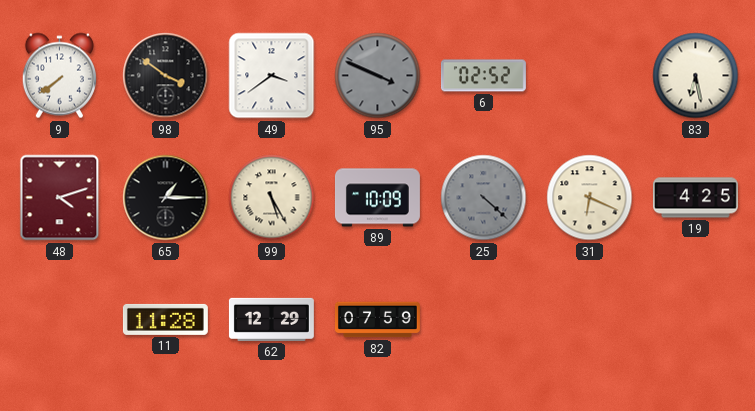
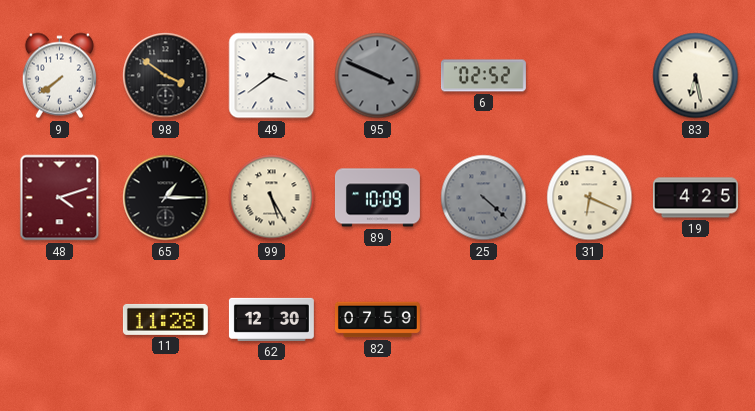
62: 12:29 -> 12:30
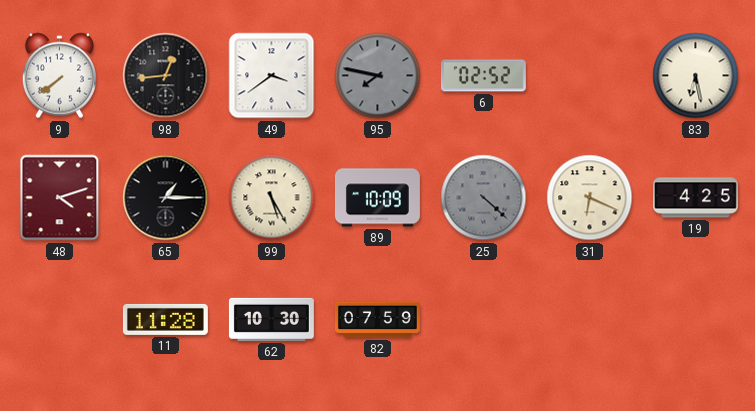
98: 3:51 -> 12:44
95: 3:49 -> 7:47
62: 12:30 -> 10:30
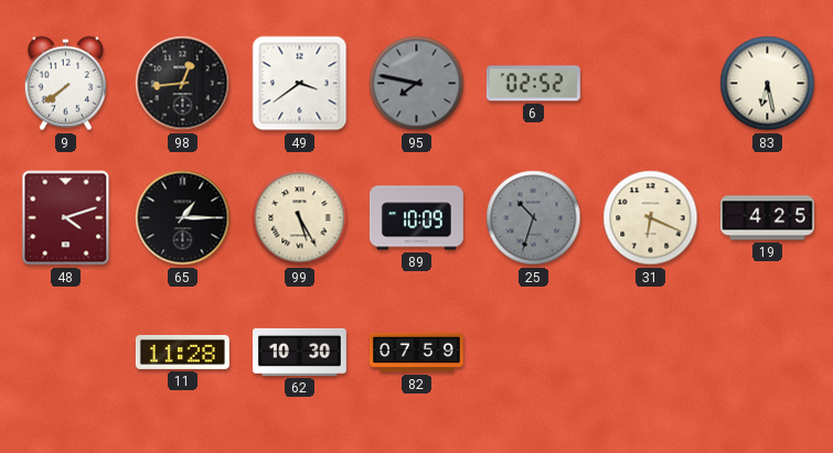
25: 4:22 -> 10:33
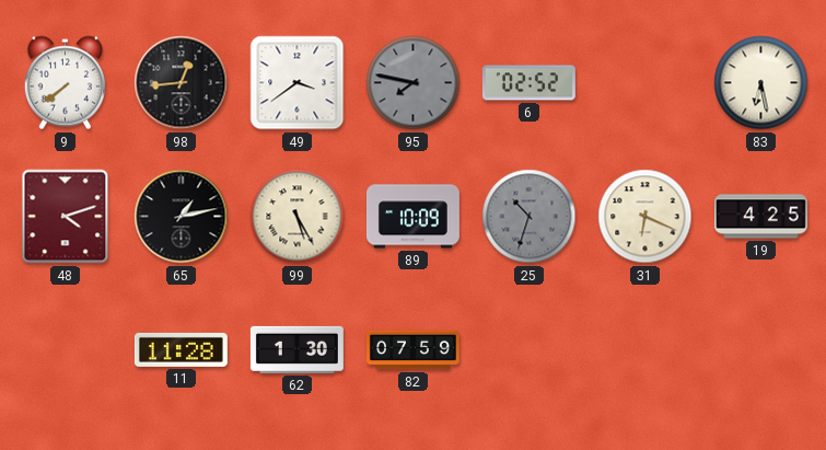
65: 1:15 -> 1:13
62: 10:30 -> 1:30
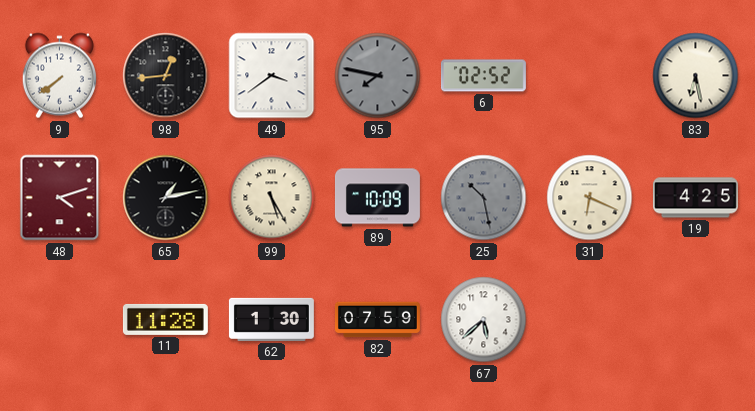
25: 10:33 -> 10:28
67: none -> 5:38
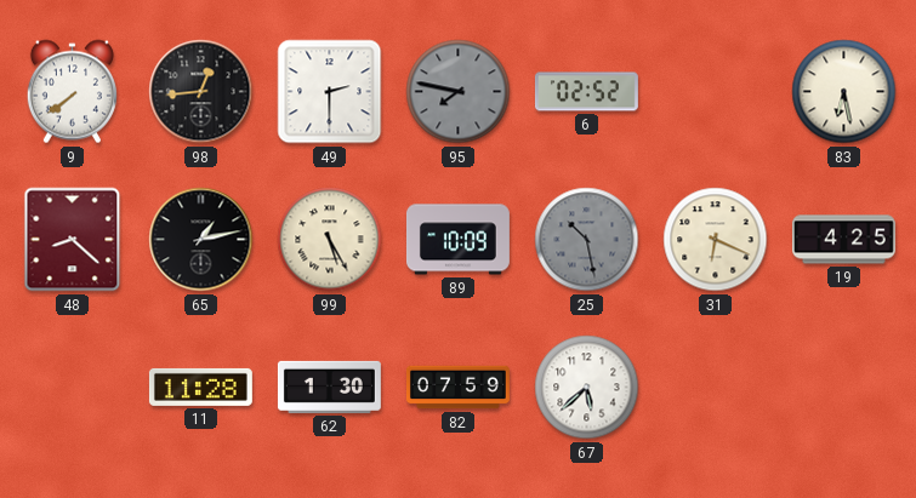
49: 3:39 -> 2:30
48: 4:12 -> 8:22
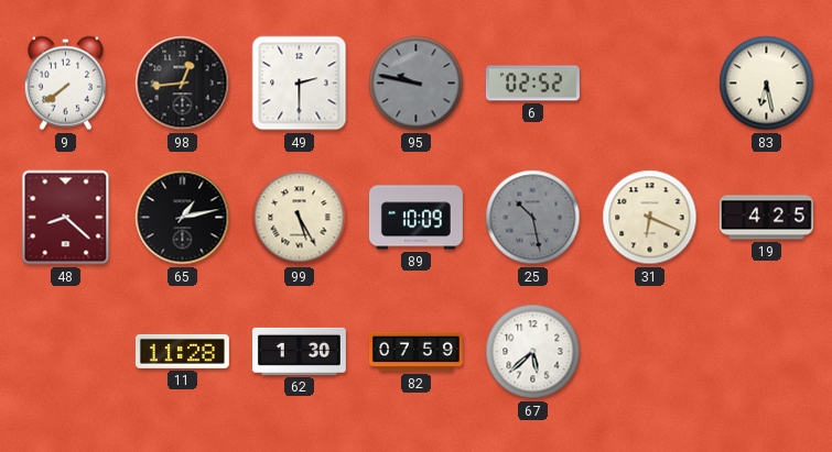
95: 7:47 -> 9:47
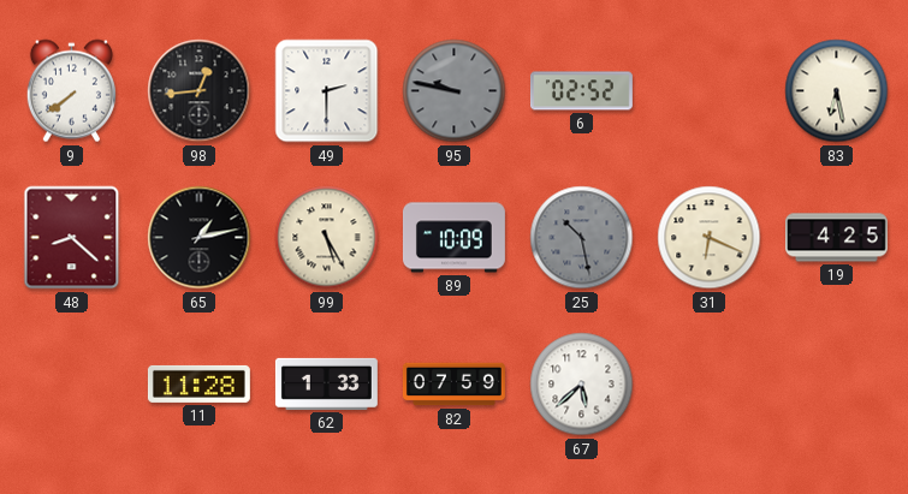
62: 1:30 -> 1:33
